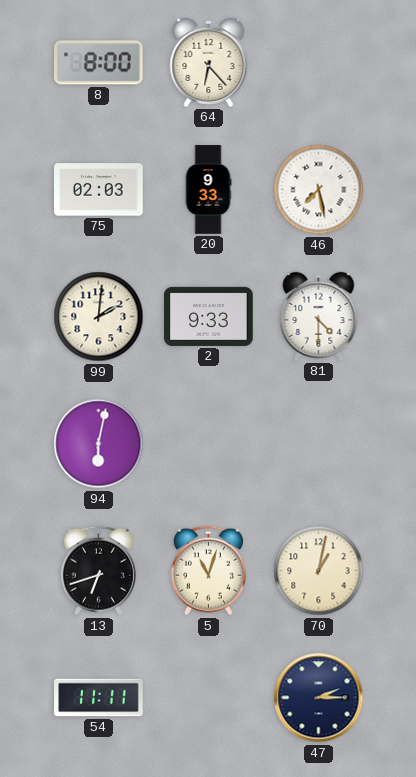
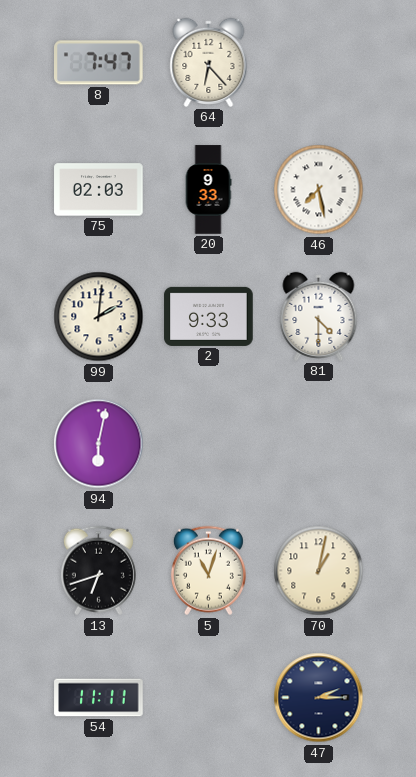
8: 8:00 -> 7:47
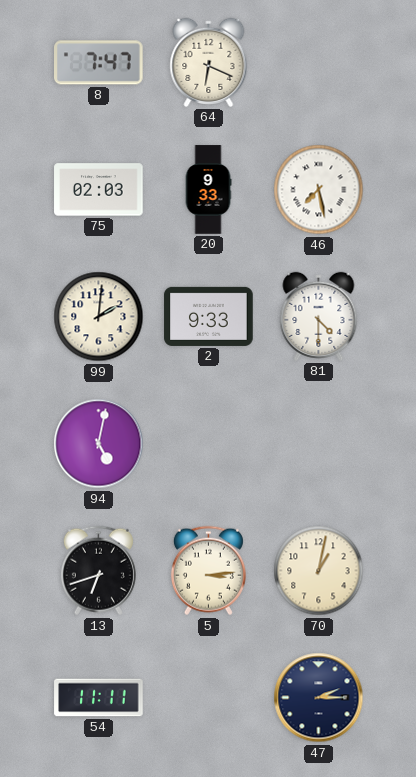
64: 6:23 -> 6:19
94: 6:02 -> 5:02
5: 11:03 -> 3:14
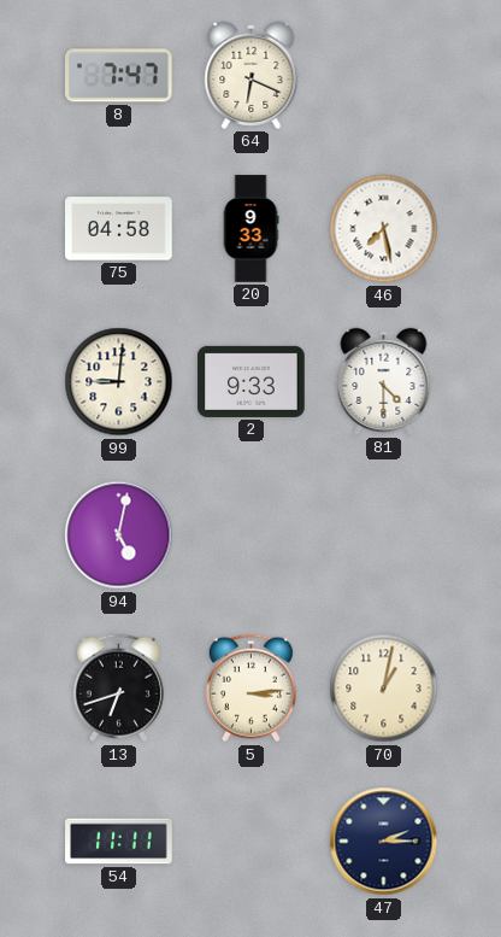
75: 02:03 -> 04:58
99: 2:01 -> 9:01
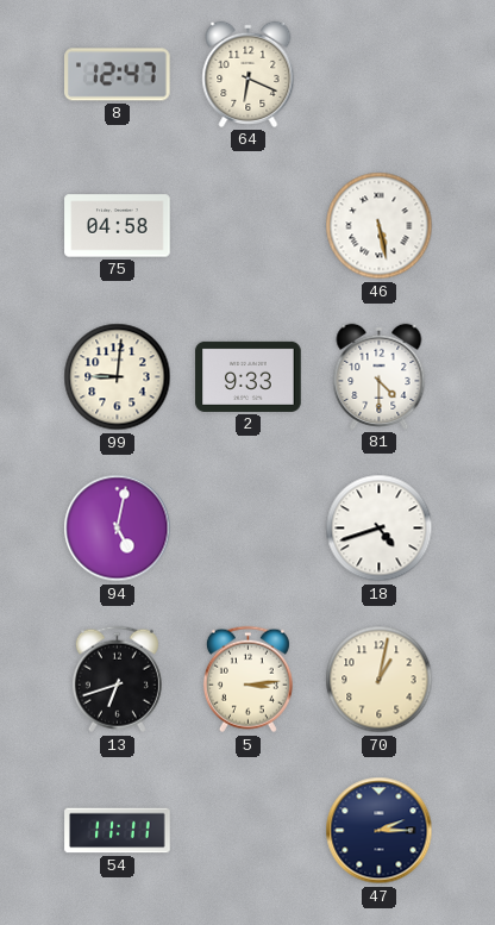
8: 7:47 -> 12:47
20: 9:33 -> none
46: 7:28 -> 5:28
18: none -> 4:42
